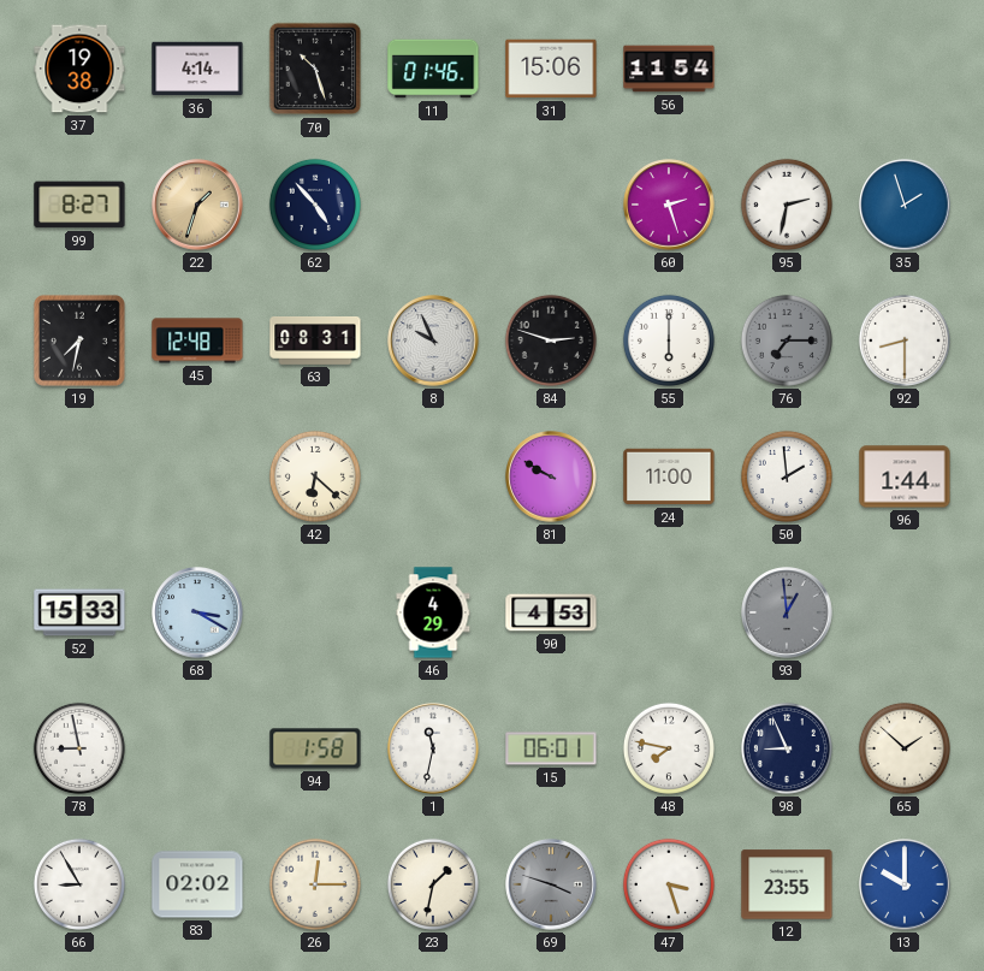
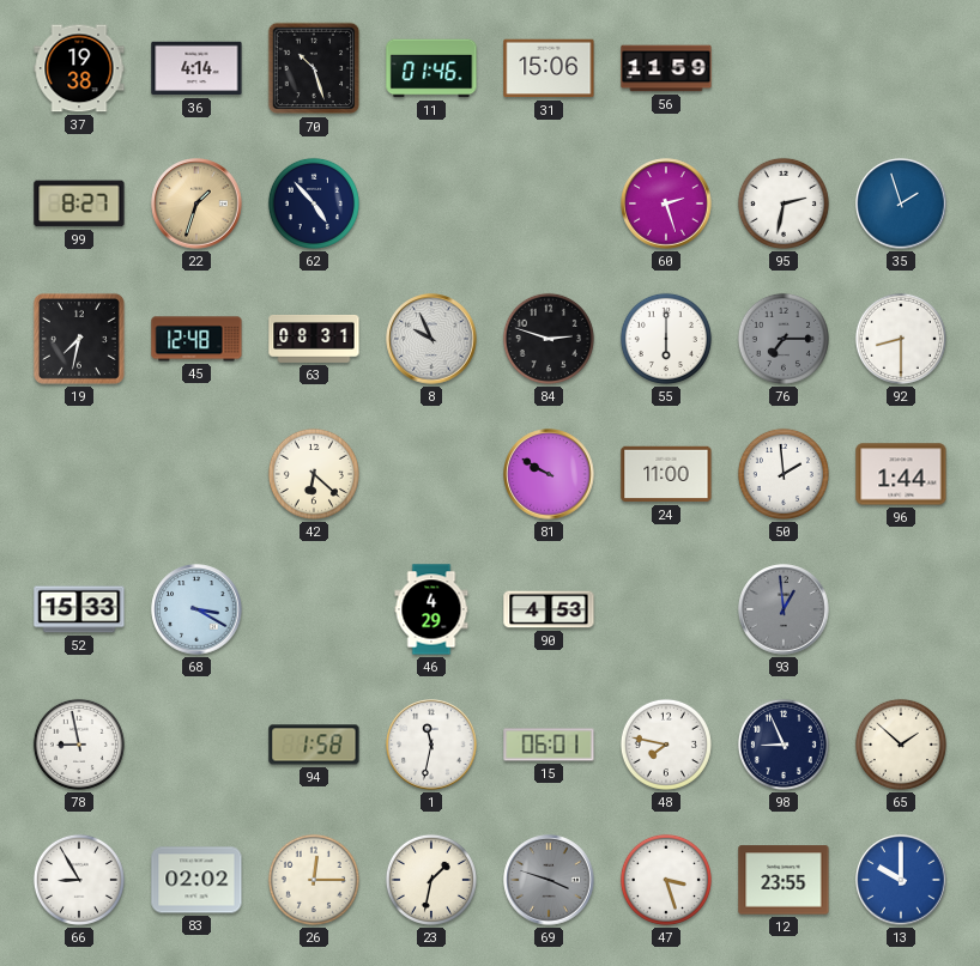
56: 11:54 -> 11:59
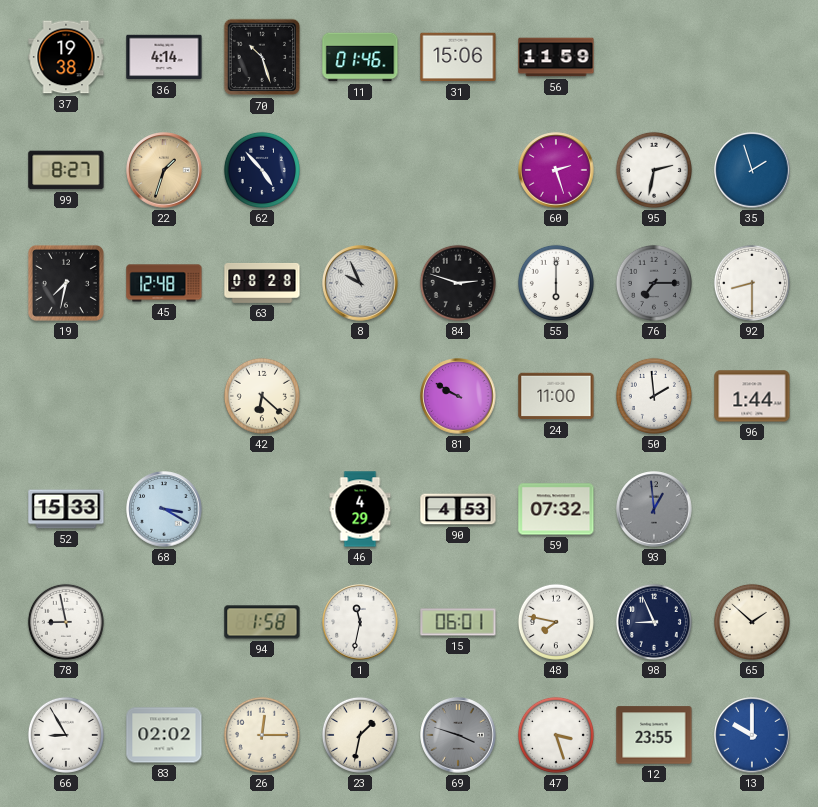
63: 08:31 -> 08:28
59: none -> 07:32
